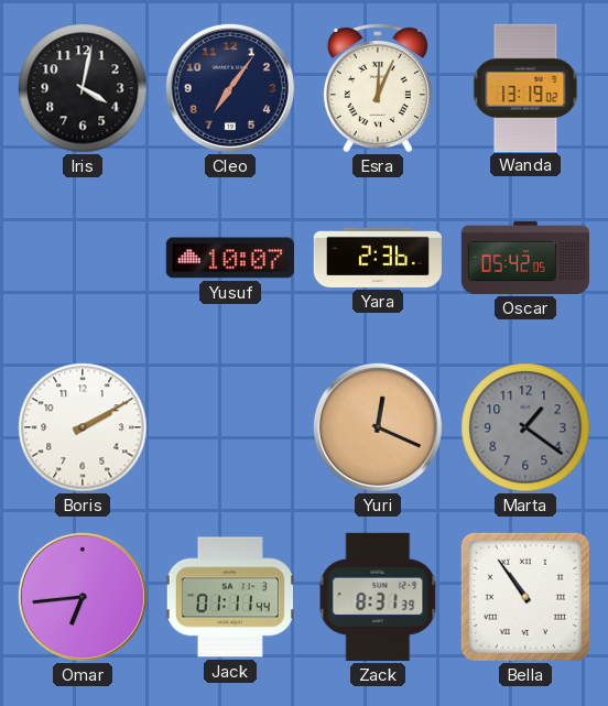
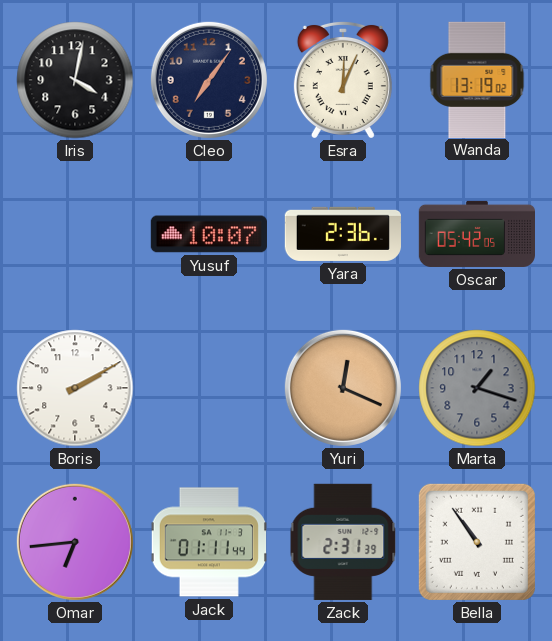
Marta: 1:21 -> 1:18
Zack: 8:31 -> 2:31
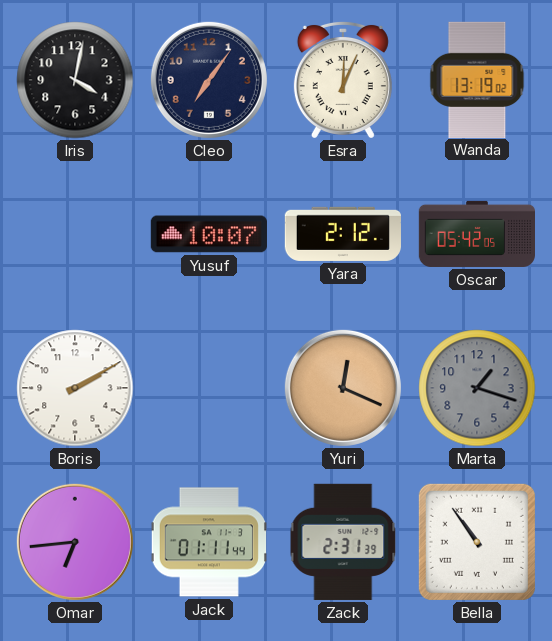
Yara: 2:36 -> 2:12
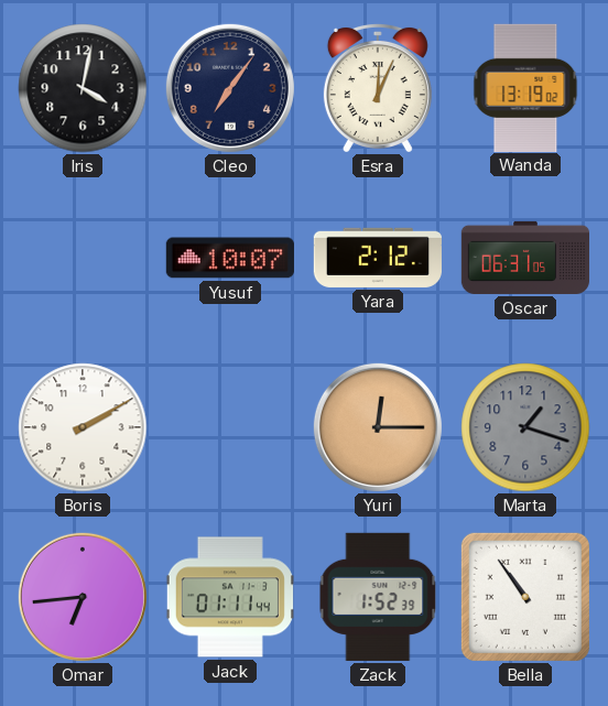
Oscar: 05:42 -> 06:31
Yuri: 12:19 -> 12:15
Zack: 2:31 -> 1:52
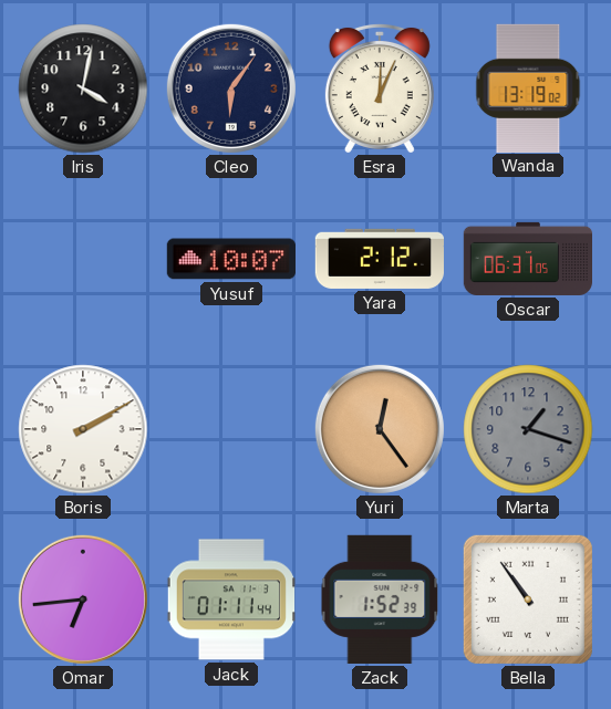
Cleo: 7:06 -> 6:06
Yuri: 12:15 -> 12:24
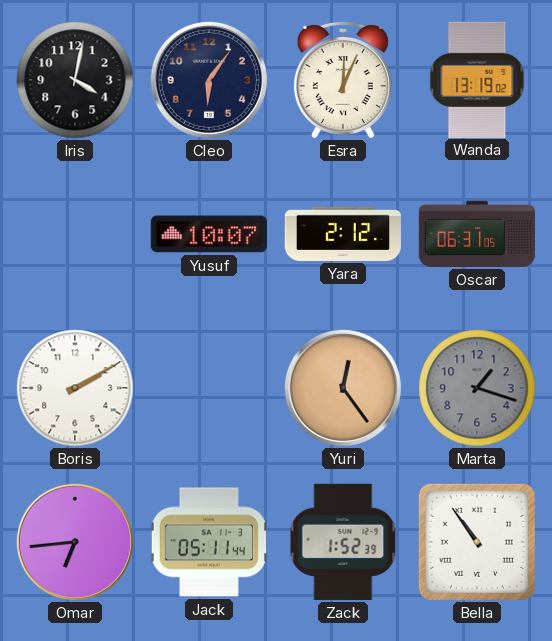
Jack: 01:11 -> 05:11
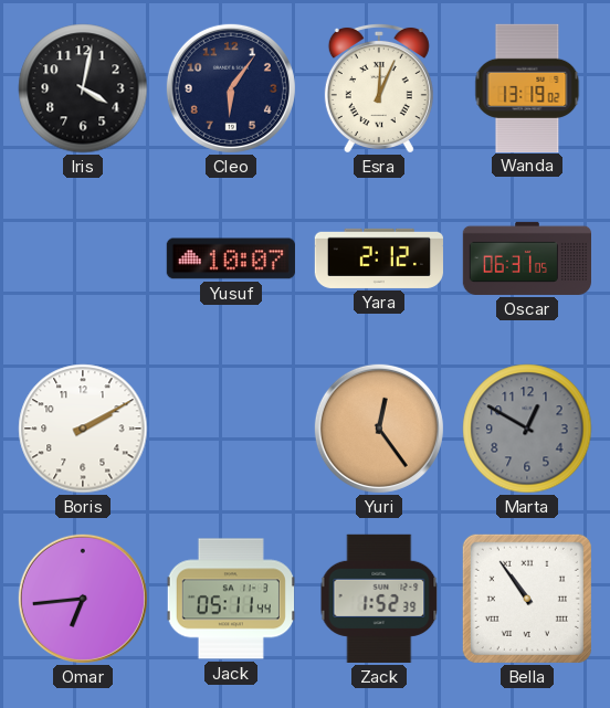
Marta: 1:18 -> 12:50
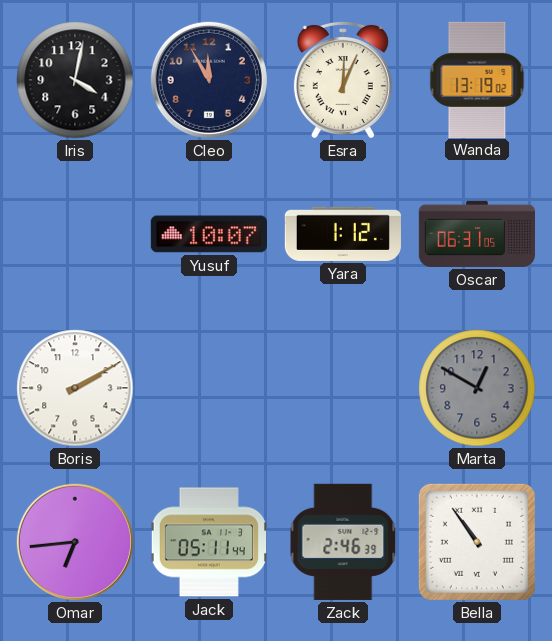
Cleo: 6:06 -> 11:55
Yara: 2:12 -> 1:12
Yuri: 12:24 -> none
Zack: 1:52 -> 2:46
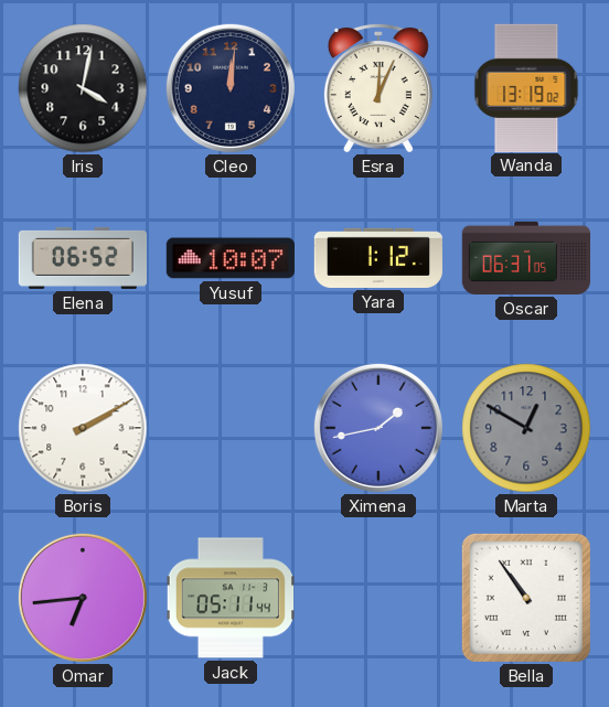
Cleo: 11:55 -> 12:01
Elena: none -> 06:52
Ximena: none -> 1:43
Zack: 2:46 -> none
